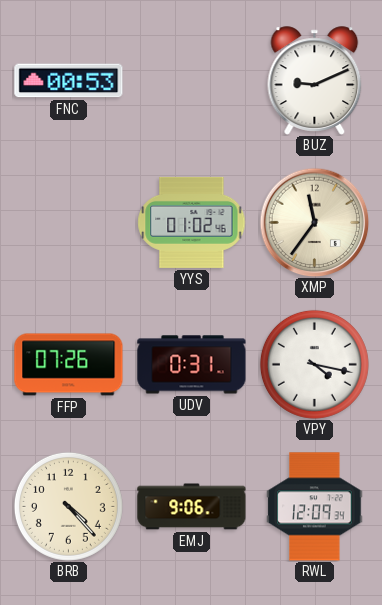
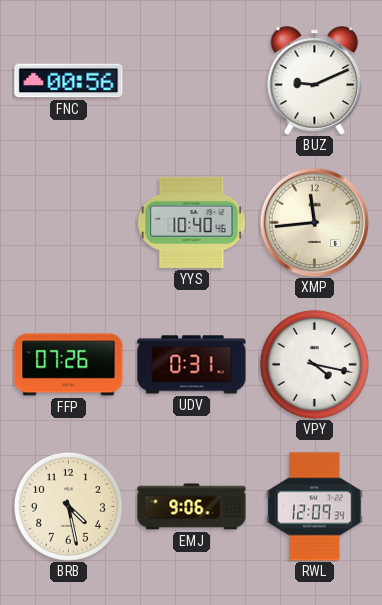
FNC: 00:53 -> 00:56
YYS: 01:02 -> 10:40
XMP: 11:36 -> 11:44
BRB: 4:23 -> 4:28
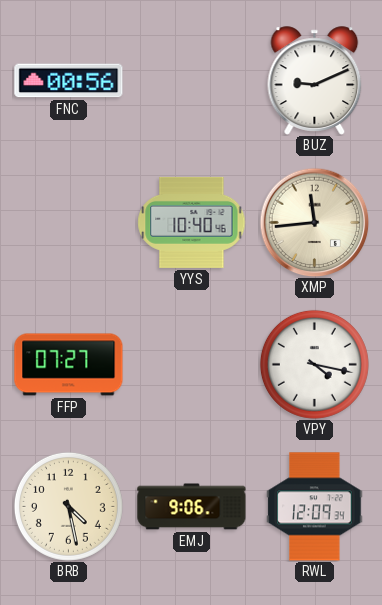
FFP: 07:26 -> 07:27
UDV: 0:31 -> none
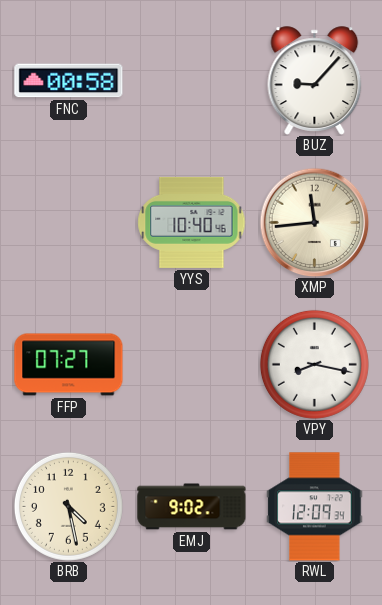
FNC: 00:56 -> 00:58
BUZ: 9:11 -> 9:07
VPY: 4:17 -> 8:17
EMJ: 9:06 -> 9:02
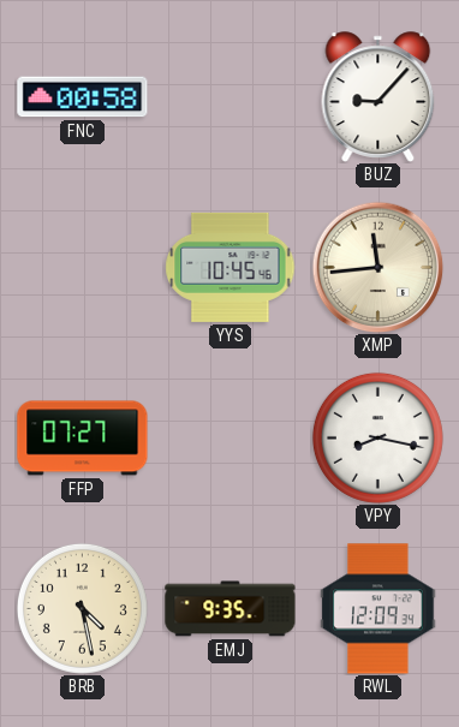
YYS: 10:40 -> 10:45
EMJ: 9:02 -> 9:35
